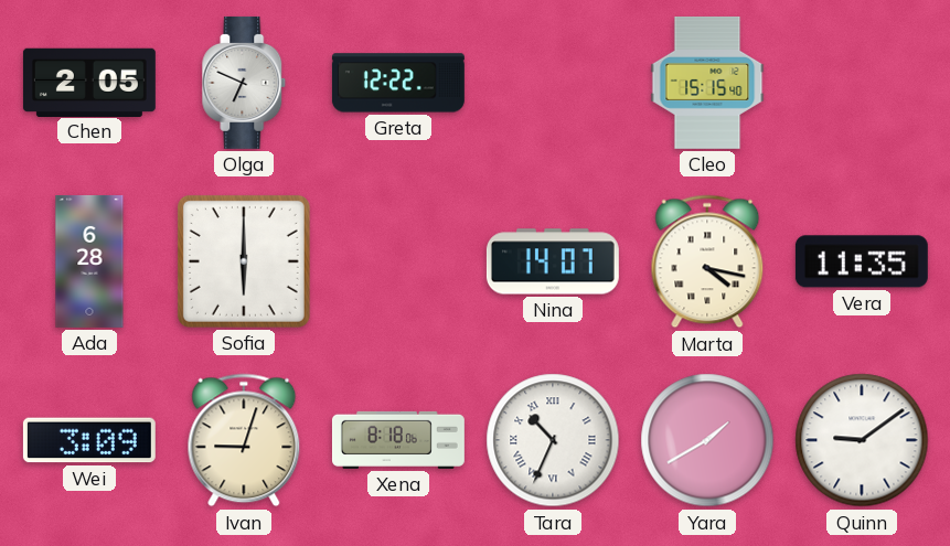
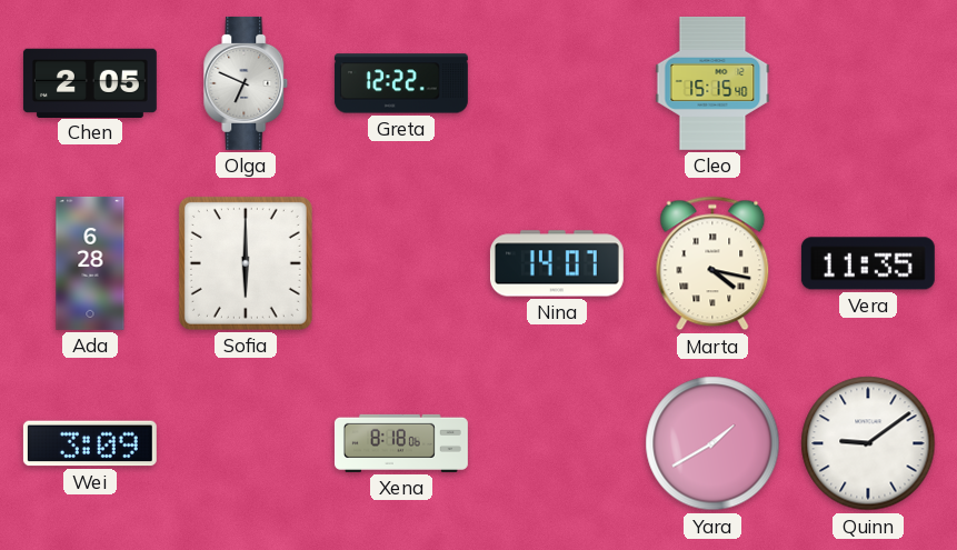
Ivan: 9:03 -> none
Tara: 10:34 -> none
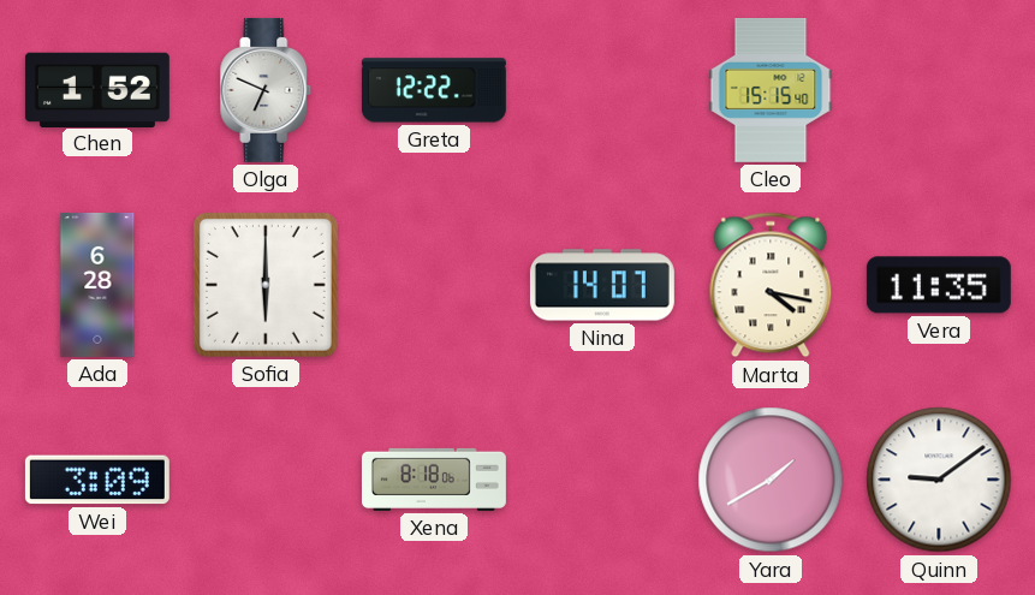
Chen: 2:05 -> 1:52
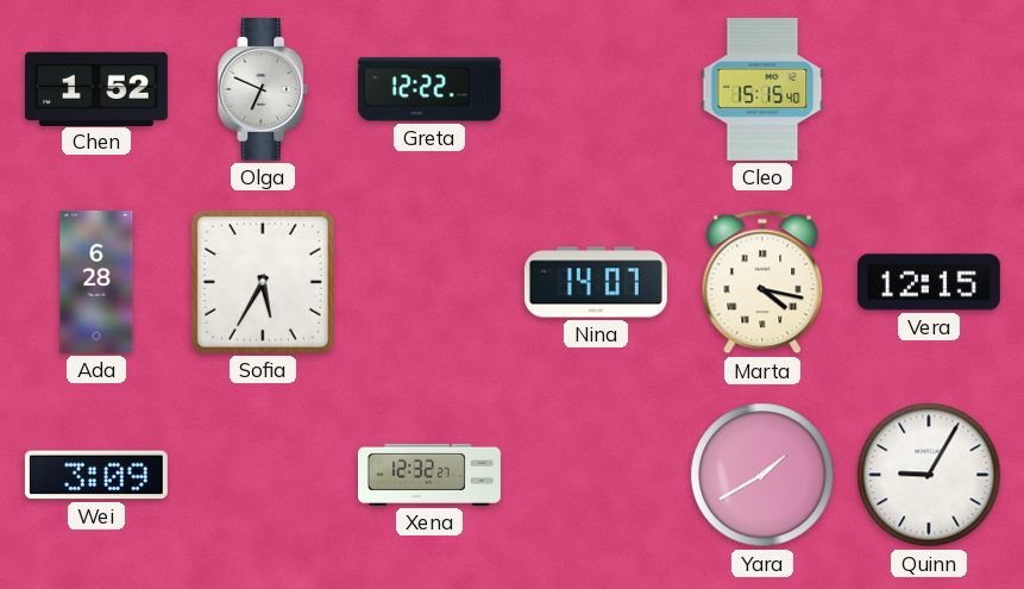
Sofia: 6:00 -> 5:35
Vera: 11:35 -> 12:15
Xena: 8:18 -> 12:32
Quinn: 9:09 -> 9:05
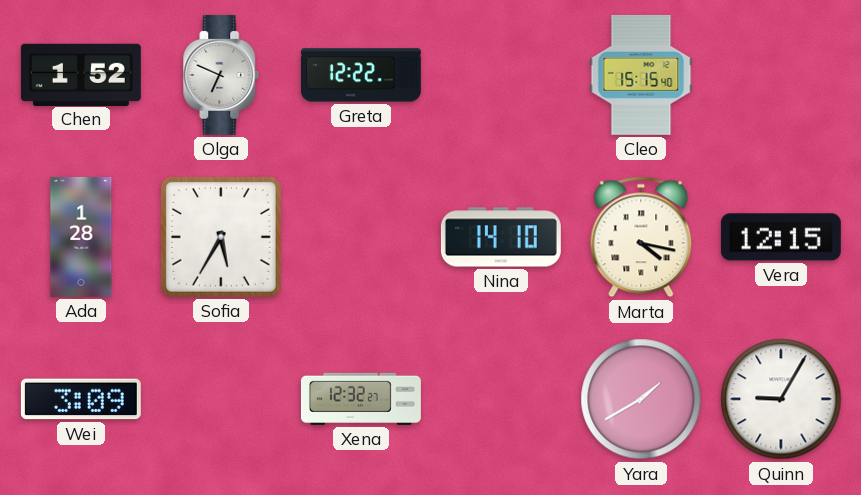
Ada: 6:28 -> 1:28
Nina: 14:07 -> 14:10
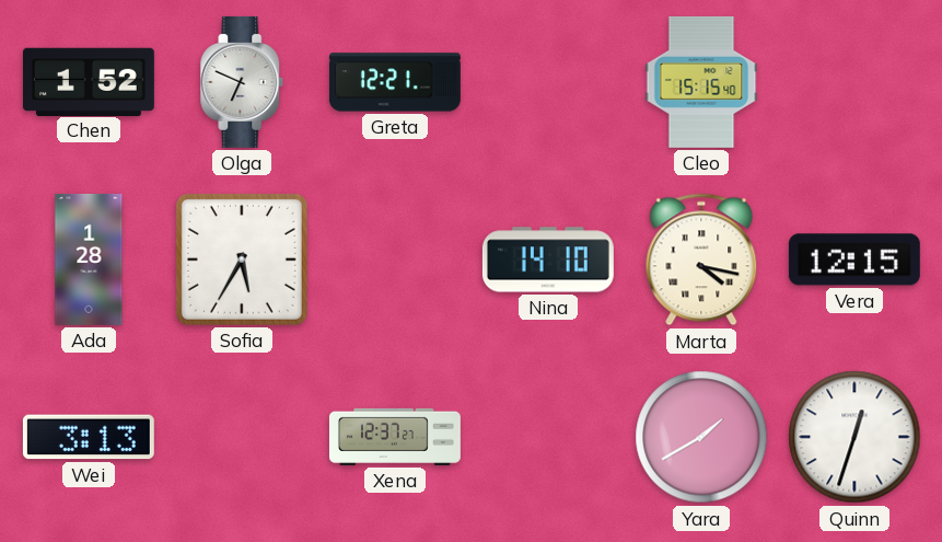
Greta: 12:22 -> 12:21
Wei: 3:09 -> 3:13
Xena: 12:32 -> 12:37
Quinn: 9:05 -> 12:33
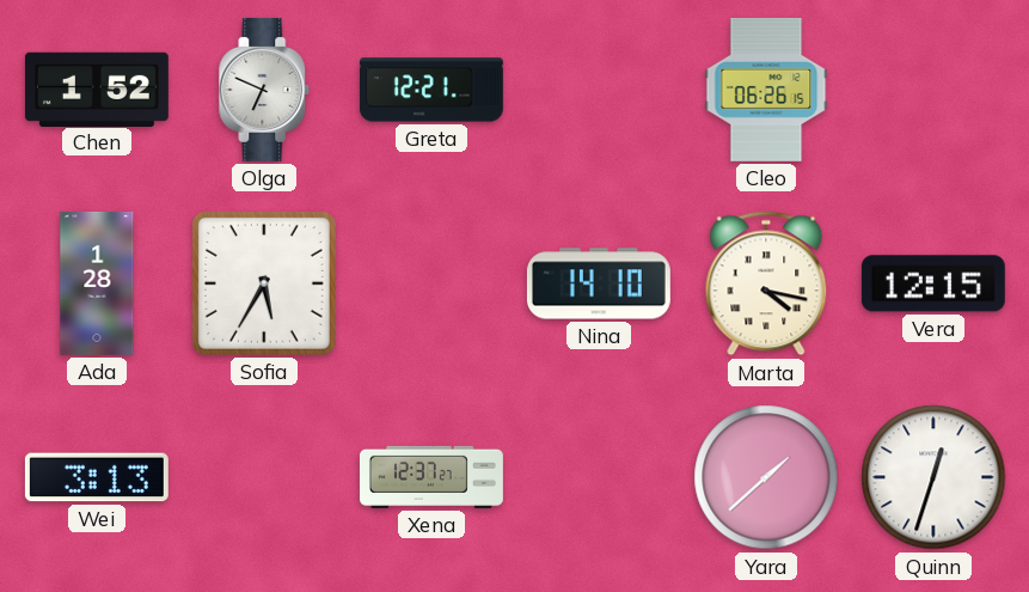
Cleo: 15:15 -> 06:26
Yara: 1:40 -> 1:38
